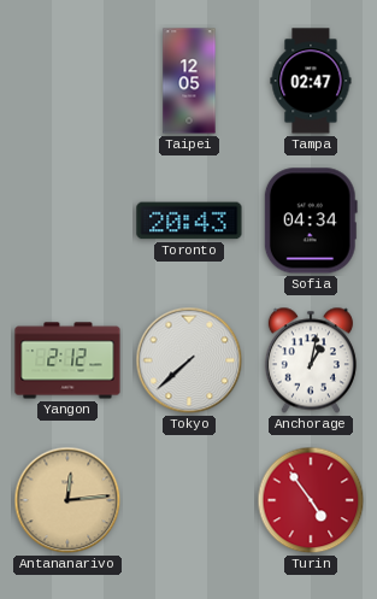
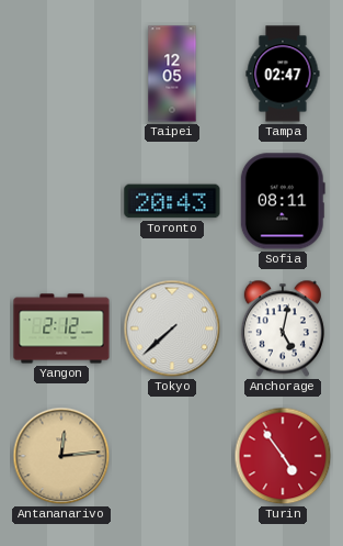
Sofia: 04:34 -> 08:11
Anchorage: 1:02 -> 5:02
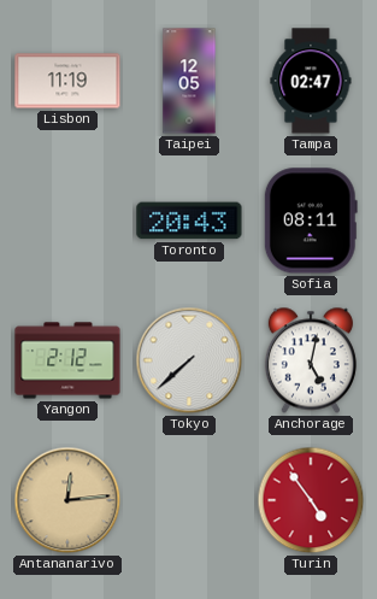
Lisbon: none -> 11:19
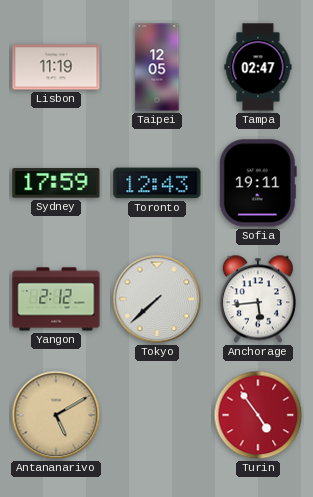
Sydney: none -> 17:59
Toronto: 20:43 -> 12:43
Sofia: 08:11 -> 19:11
Anchorage: 5:02 -> 5:44
Antananarivo: 12:14 -> 5:10
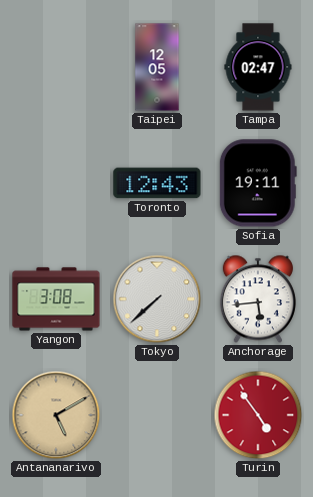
Lisbon: 11:19 -> none
Sydney: 17:59 -> none
Yangon: 2:12 -> 3:08
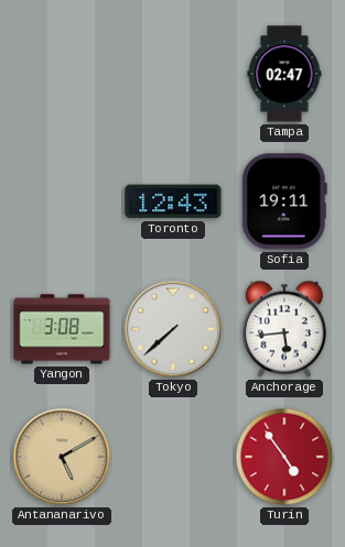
Taipei: 12:05 -> none
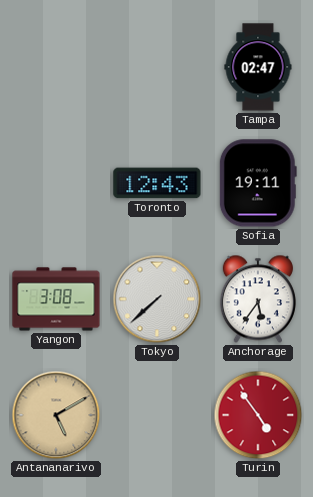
Anchorage: 5:44 -> 5:36
